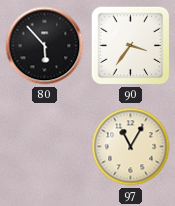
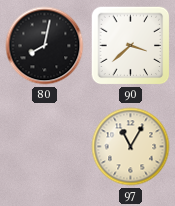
80: 5:53 -> 8:02
90: 3:36 -> 3:38
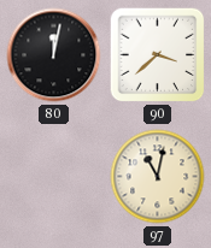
80: 8:02 -> 12:02
97: 11:05 -> 11:02
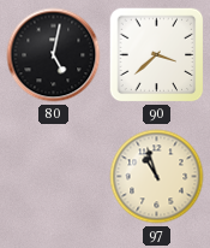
80: 12:02 -> 5:02
97: 11:02 -> 10:57
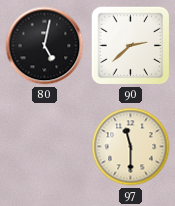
90: 3:38 -> 2:38
97: 10:57 -> 11:30
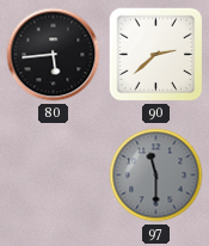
80: 5:02 -> 5:44
97 dial: cream -> grey
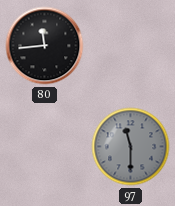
80: 5:44 -> 11:44
90: 2:38 -> none
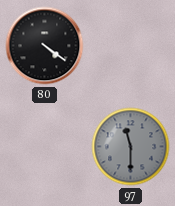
80: 11:44 -> 4:21
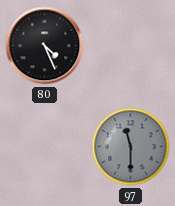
80: 4:21 -> 4:26
